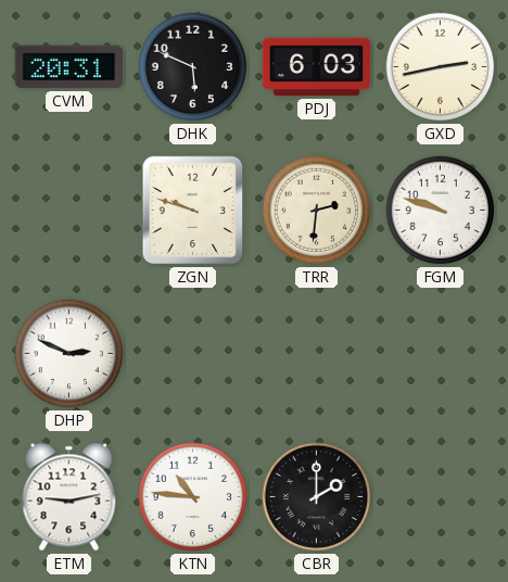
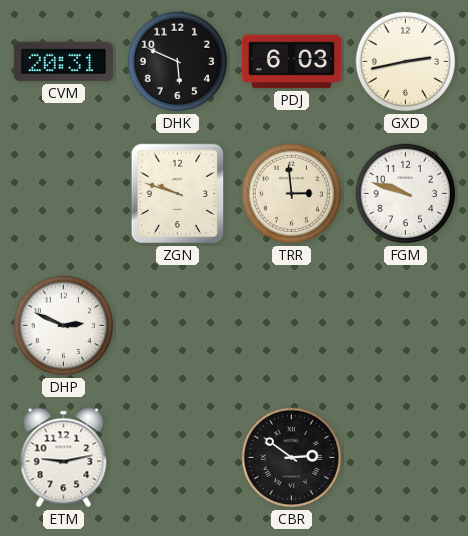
TRR: 2:31 -> 2:59
KTN: 10:46 -> none
CBR: 2:00 -> 2:51
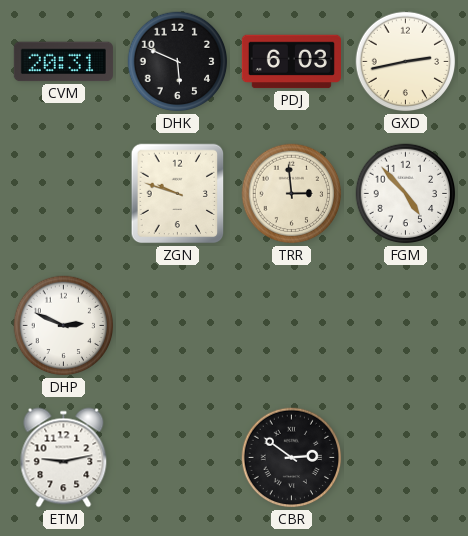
FGM: 9:48 -> 4:53
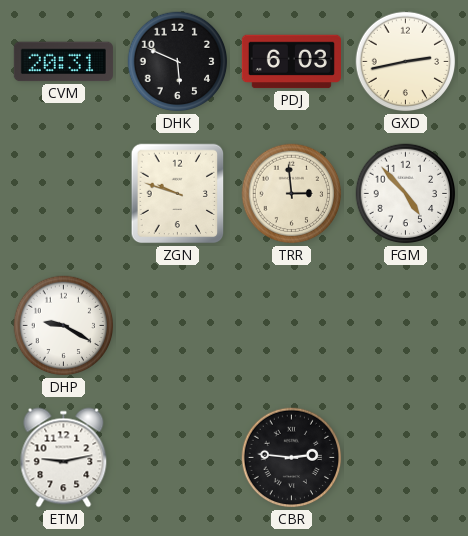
DHP: 2:49 -> 9:20
CBR: 2:51 -> 2:46
